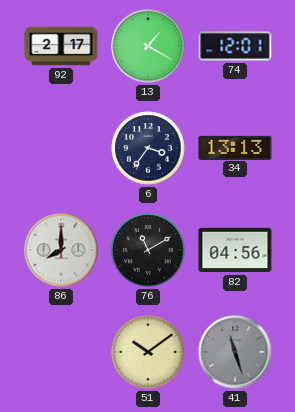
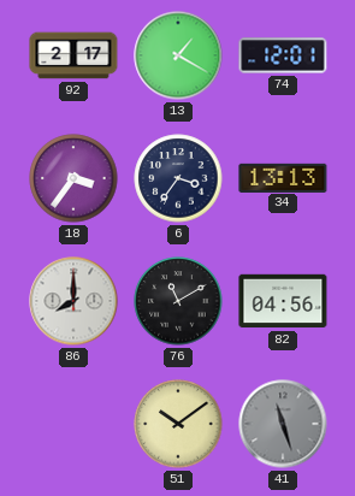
18: none -> 3:36
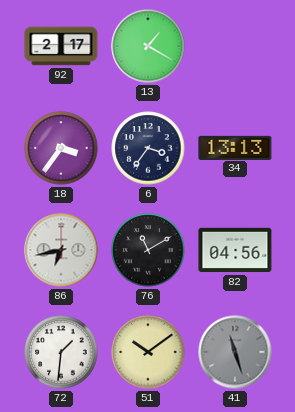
74: 12:01 -> none
86: 8:00 -> 6:43
72: none -> 1:31
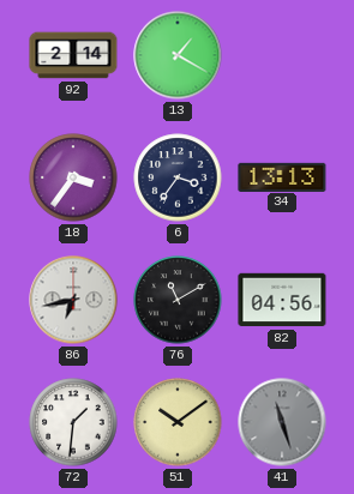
92: 2:17 -> 2:14
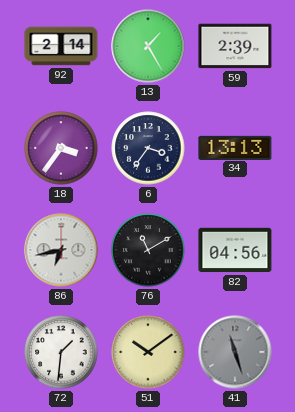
13: 1:20 -> 1:25
59: none -> 2:39
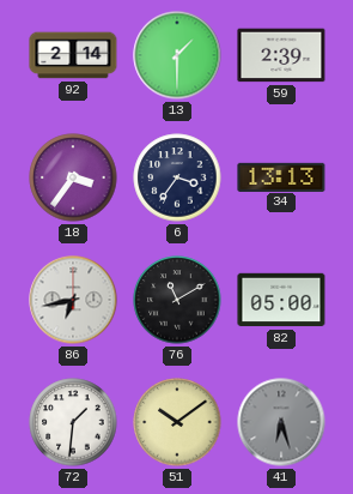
13: 1:25 -> 1:30
82: 04:56 -> 05:00
41: 11:27 -> 6:27
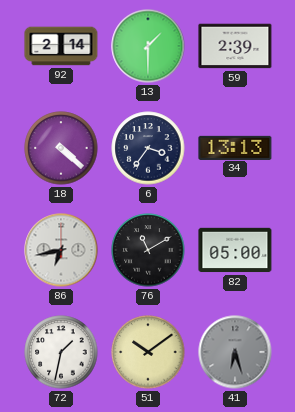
18: 3:36 -> 4:22
72: 1:31 -> 1:32
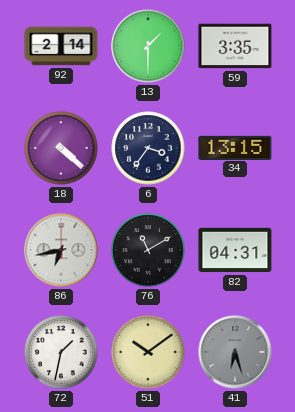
59: 2:39 -> 3:35
34: 13:13 -> 13:15
82: 05:00 -> 04:31
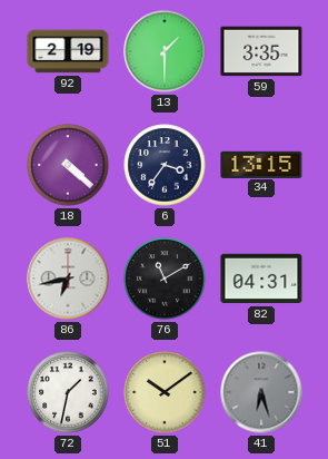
92: 2:14 -> 2:19
